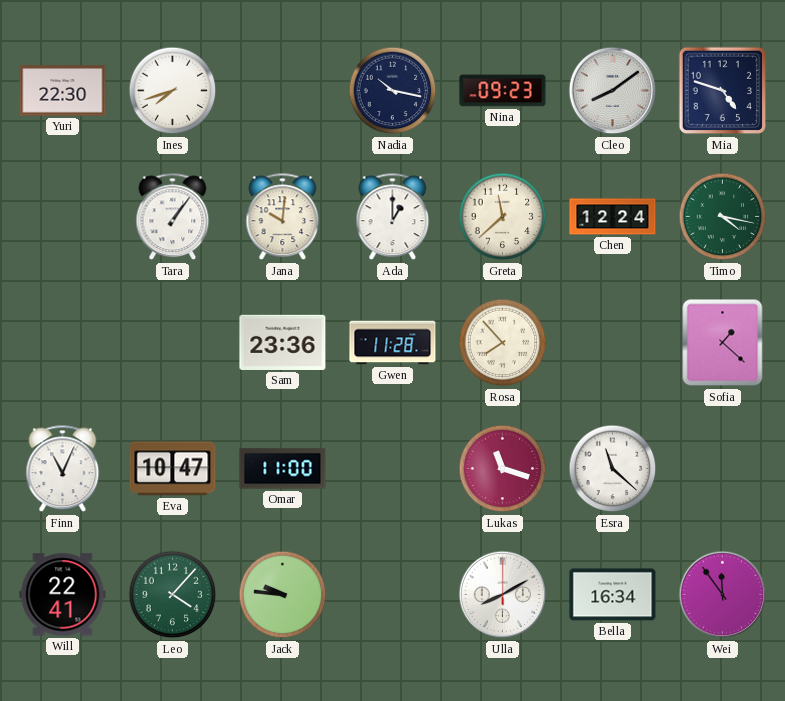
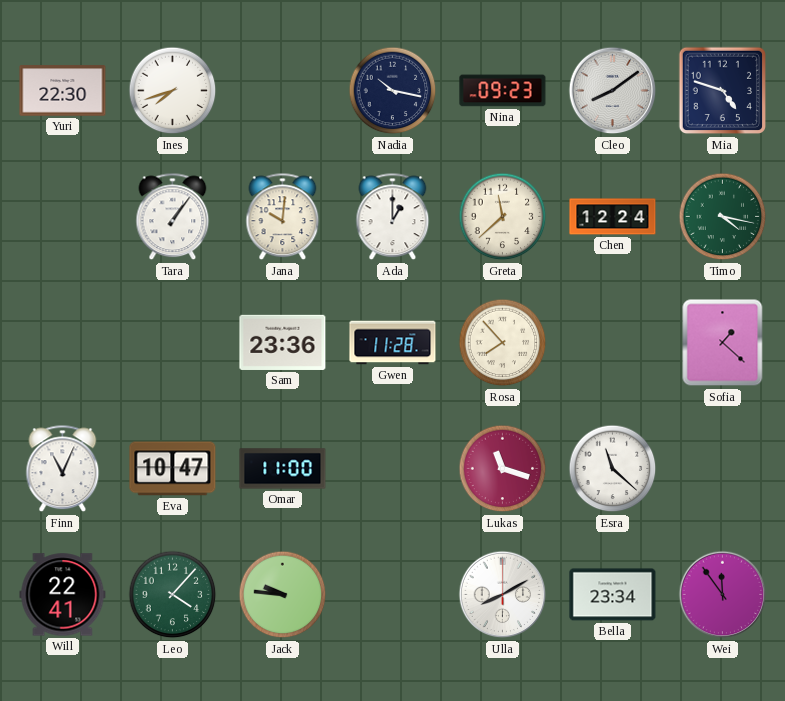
Bella: 16:34 -> 23:34
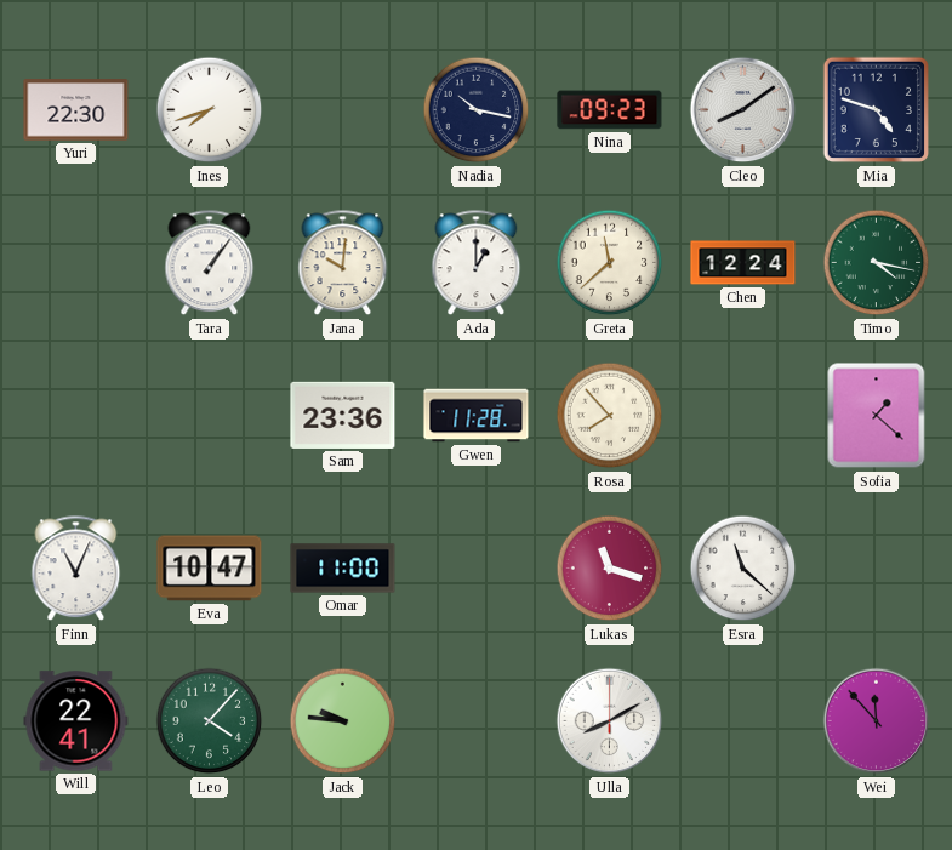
Bella: 23:34 -> none
Wei: 11:54 -> 11:53
